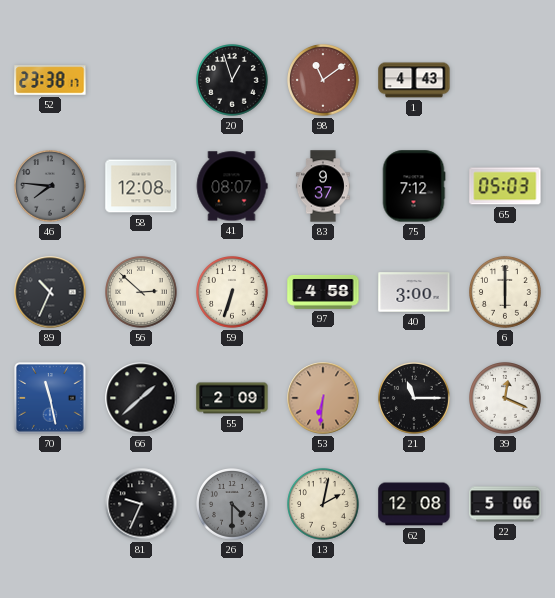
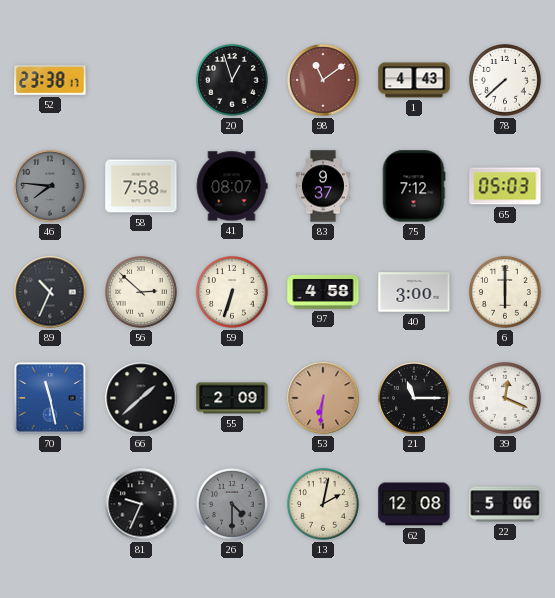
78: none -> 7:38
58: 12:08 -> 7:58
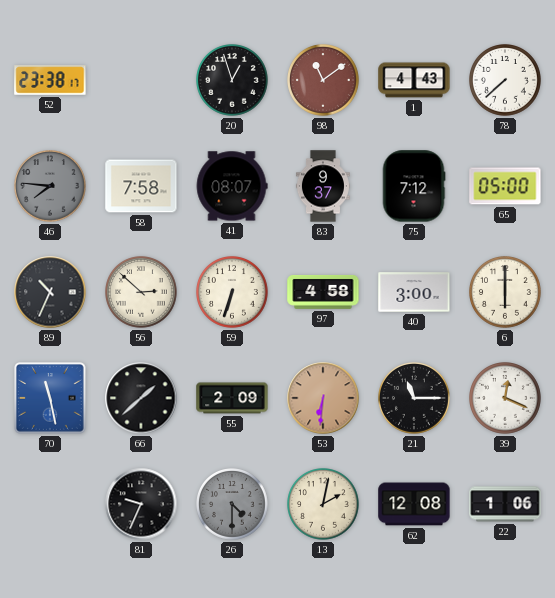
65: 05:03 -> 05:00
22: 5:06 -> 1:06
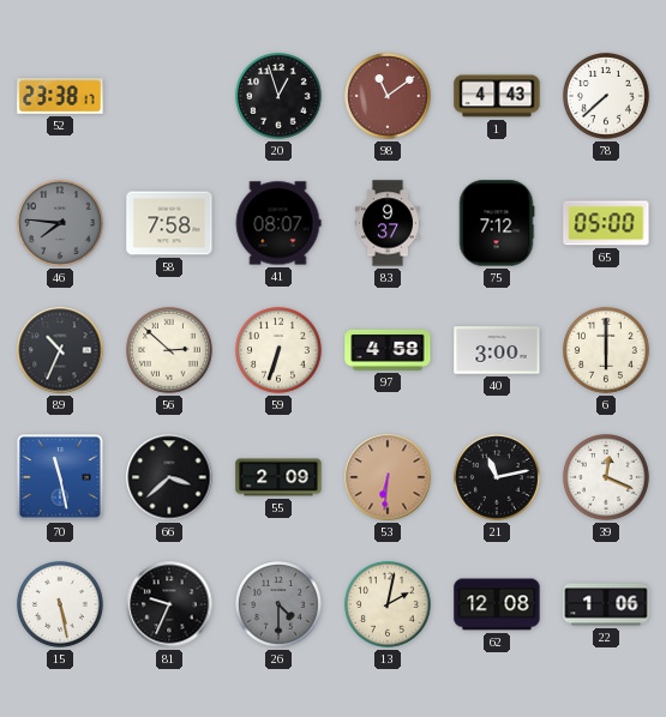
66: 1:38 -> 3:38
21: 11:15 -> 11:13
15: none -> 5:28
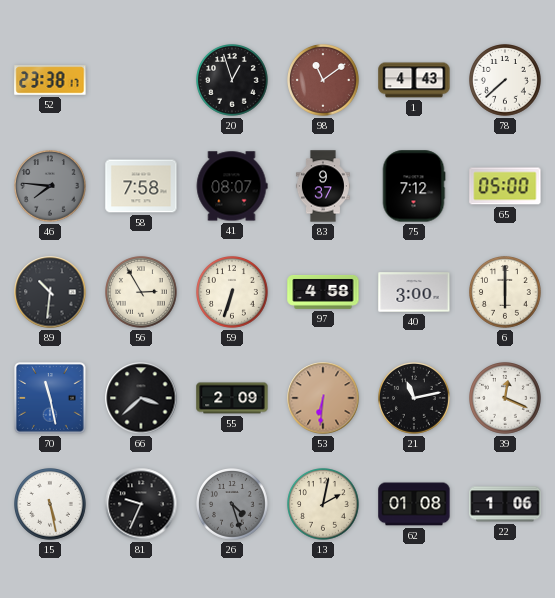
89: 10:34 -> 10:31
56: 2:52 -> 2:55
26: 4:30 -> 4:27
62: 12:08 -> 01:08
